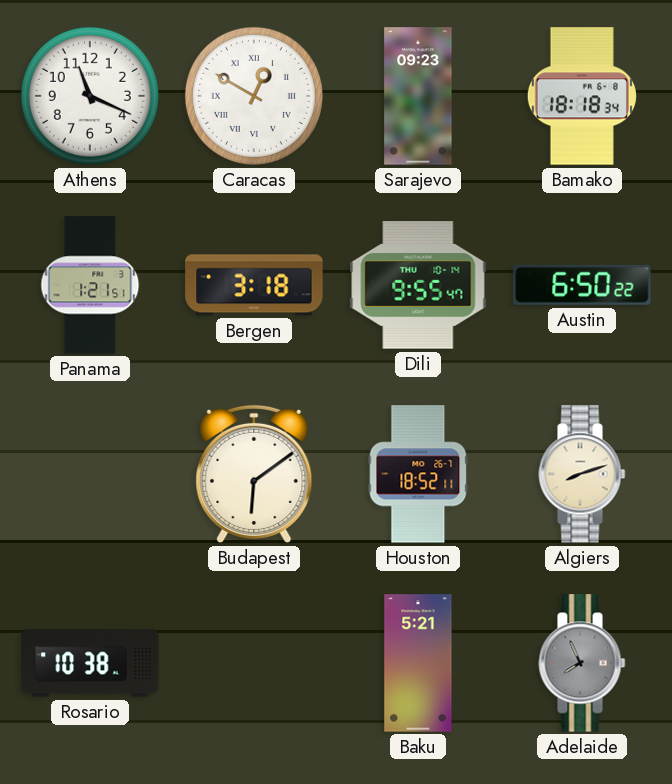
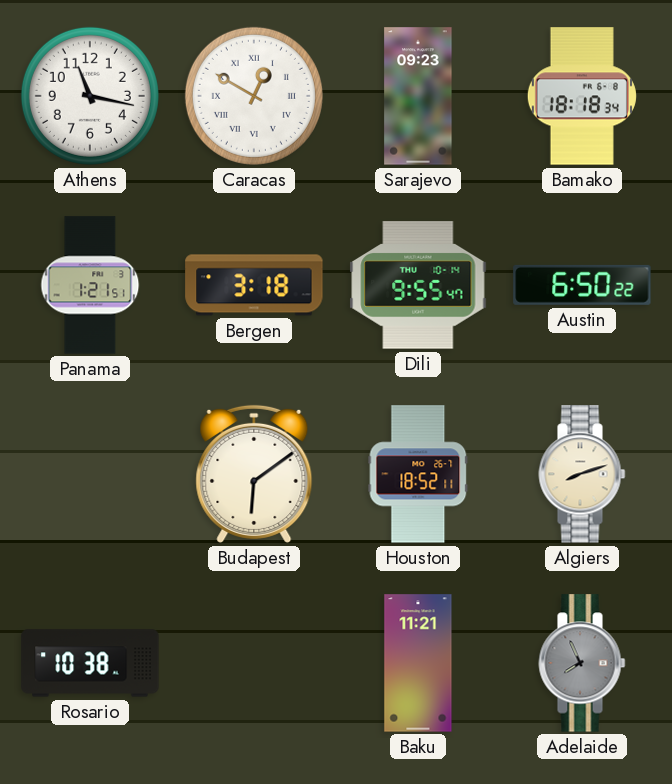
Athens: 11:19 -> 11:17
Baku: 5:21 -> 11:21
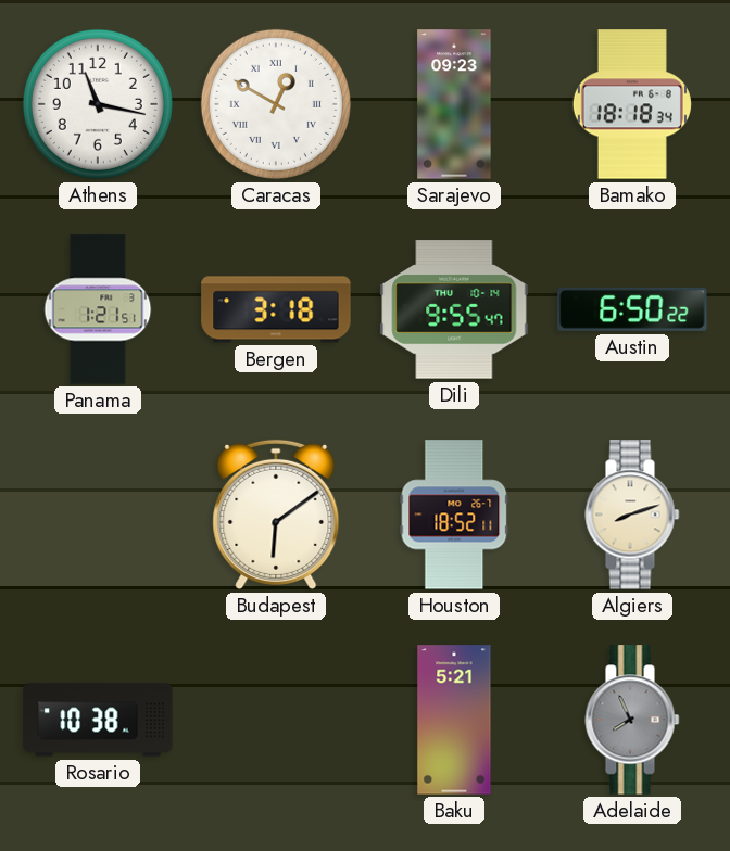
Baku: 11:21 -> 5:21
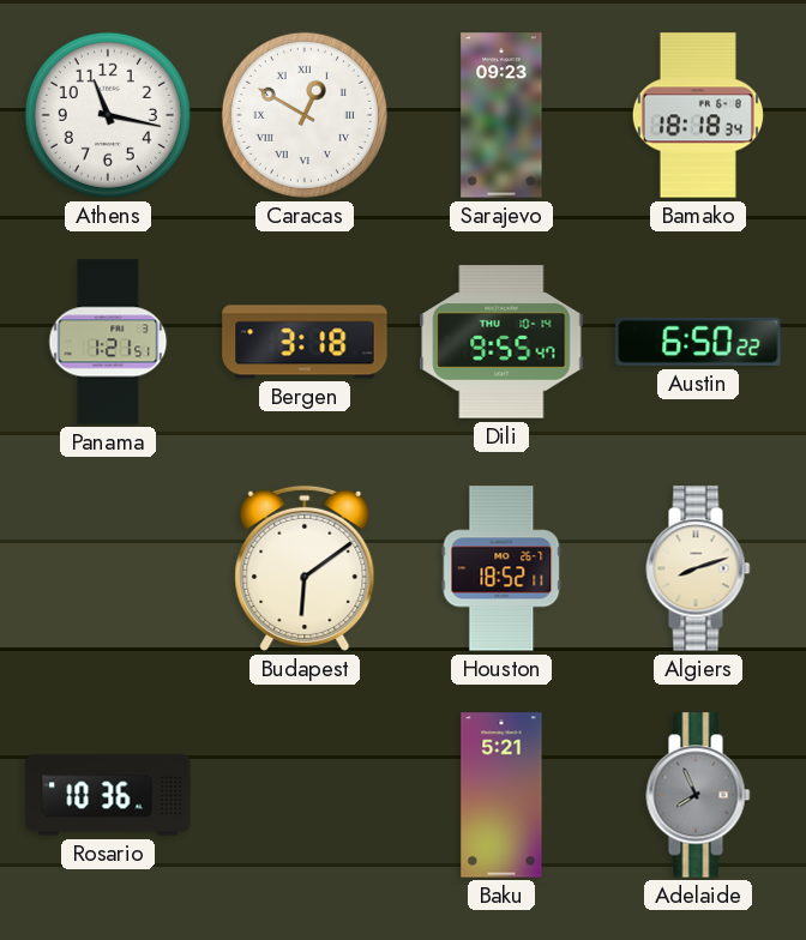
Rosario: 10:38 -> 10:36
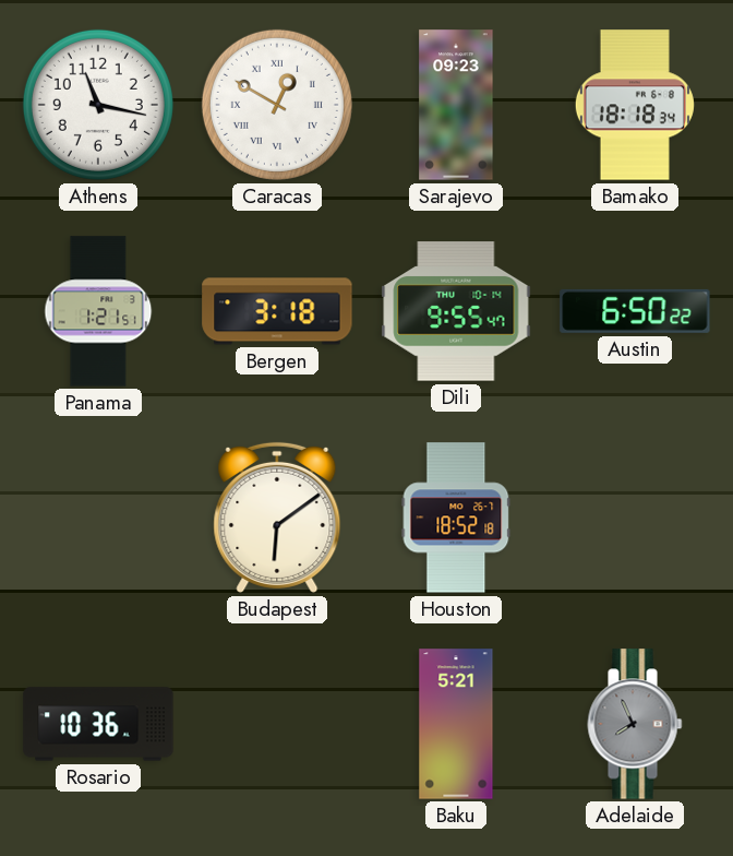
Houston: 18:52:11 -> 18:52:18
Algiers: 8:12 -> none
